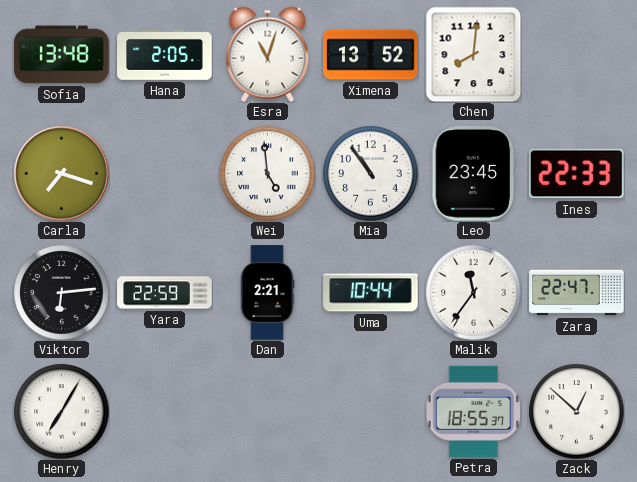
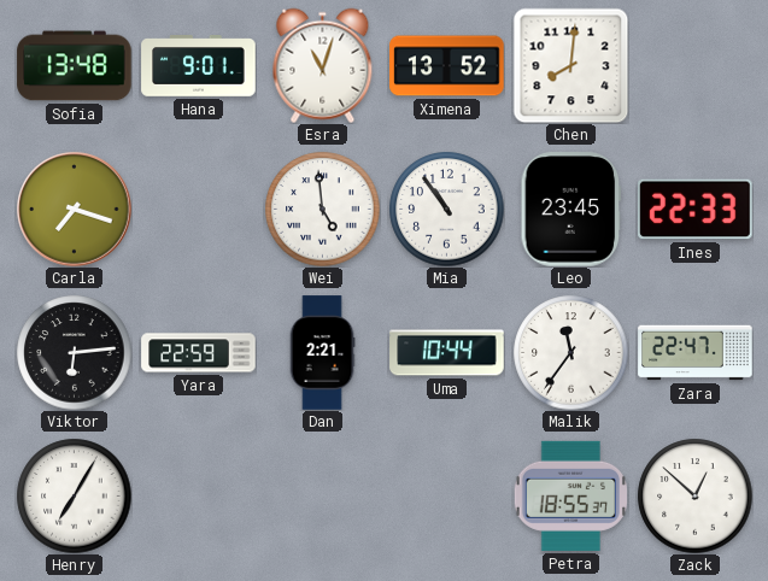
Hana: 2:05 -> 9:01
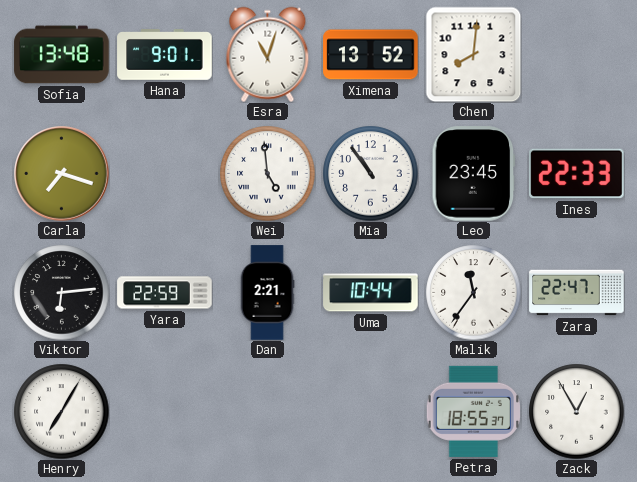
Zack: 12:52 -> 12:55
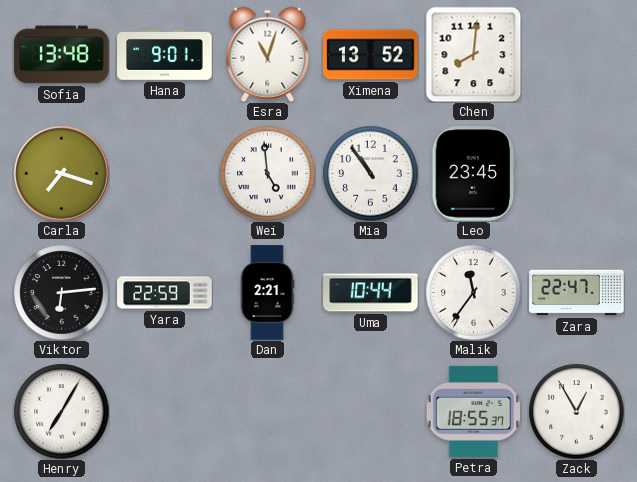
Ines: 22:33 -> none
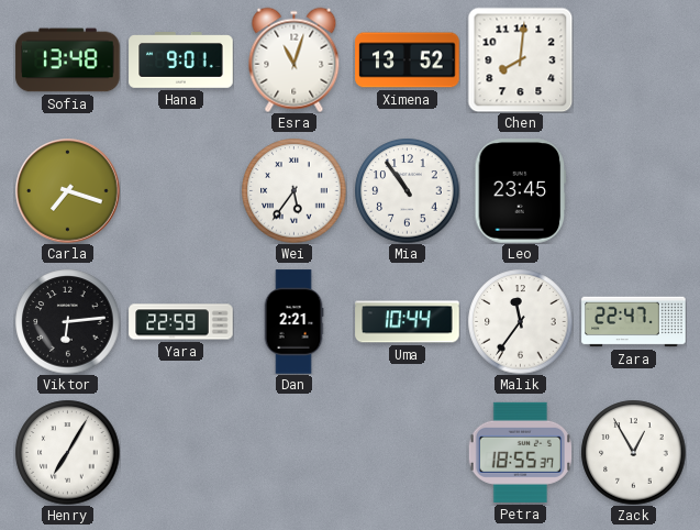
Wei: 4:59 -> 5:36
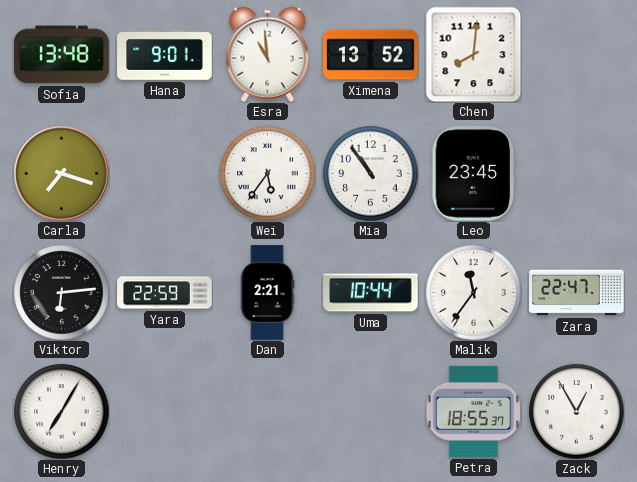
Esra: 11:03 -> 10:59
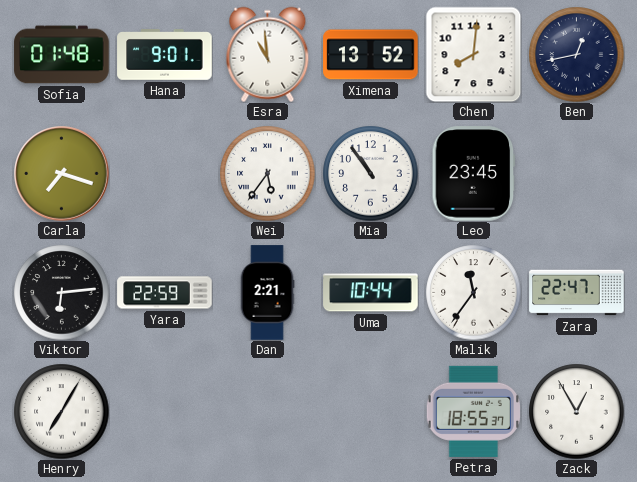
Sofia: 13:48 -> 01:48
Ben: none -> 12:43
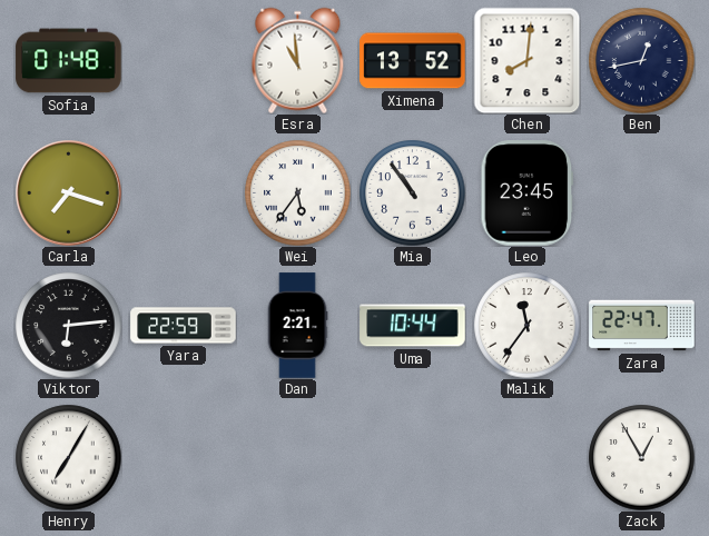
Hana: 9:01 -> none
Petra: 18:55 -> none
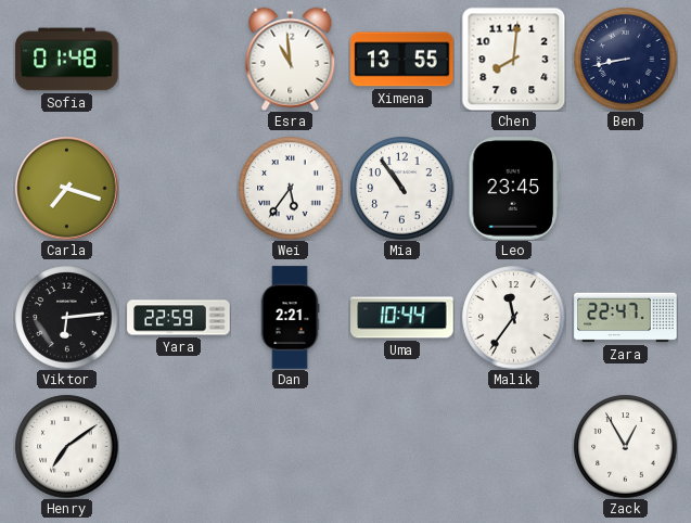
Ximena: 13:52 -> 13:55
Ben: 12:43 -> 8:43
Henry: 7:05 -> 7:09
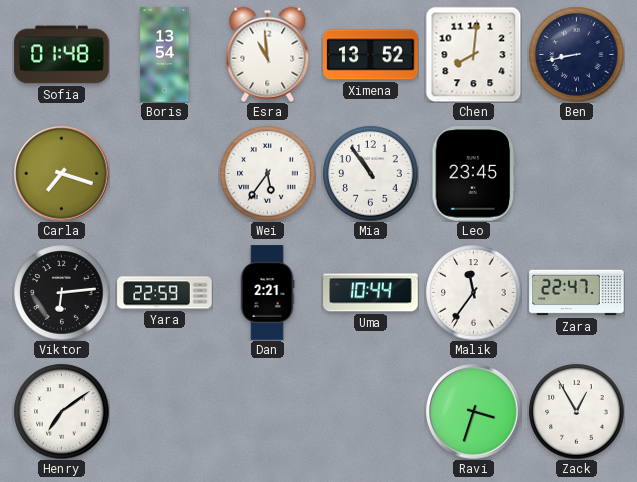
Boris: none -> 13:54
Ximena: 13:55 -> 13:52
Ravi: none -> 3:33
